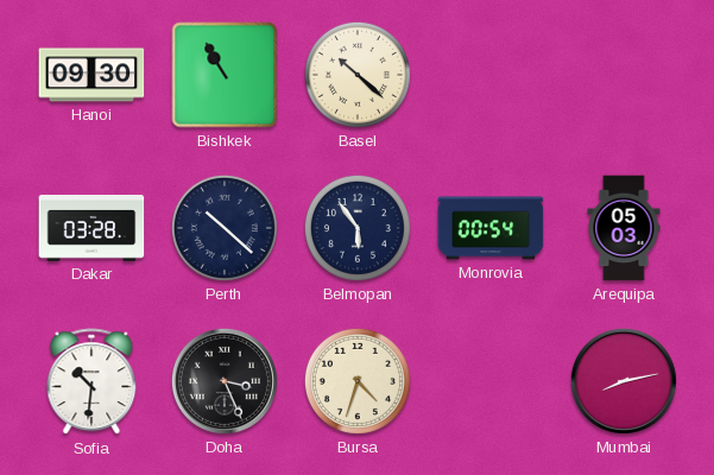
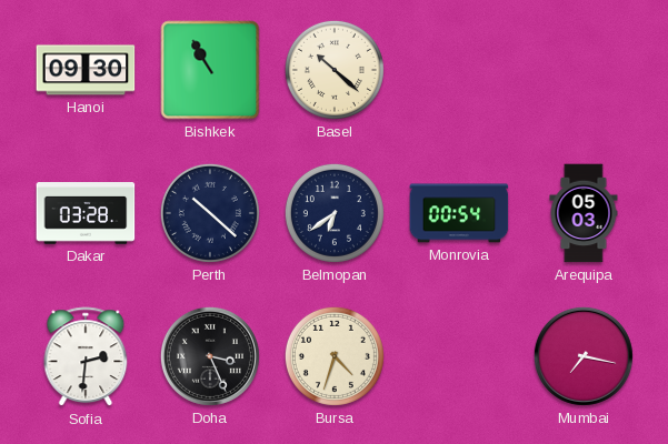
Belmopan: 5:54 -> 6:39
Sofia: 10:31 -> 2:31
Mumbai: 8:13 -> 7:17
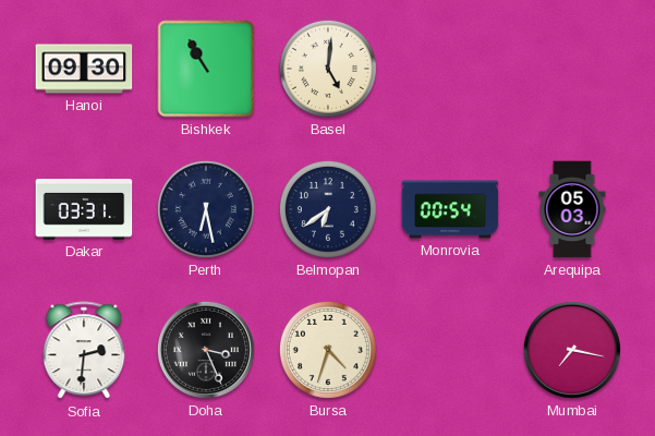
Basel: 10:22 -> 5:01
Dakar: 03:28 -> 03:31
Perth: 10:22 -> 6:28
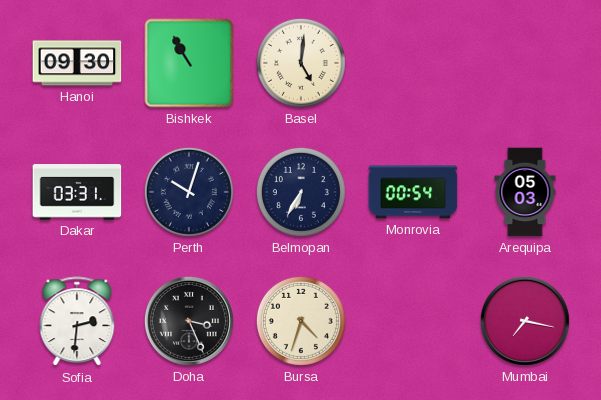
Perth: 6:28 -> 10:03
Belmopan: 6:39 -> 6:35
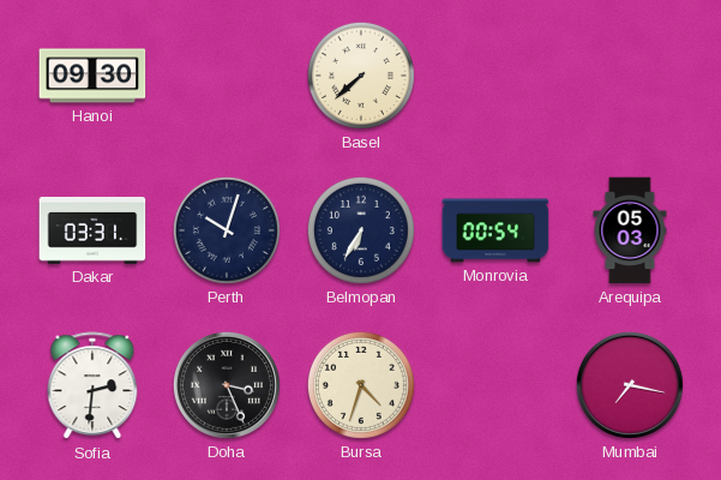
Bishkek: 10:55 -> none
Basel: 5:01 -> 7:38
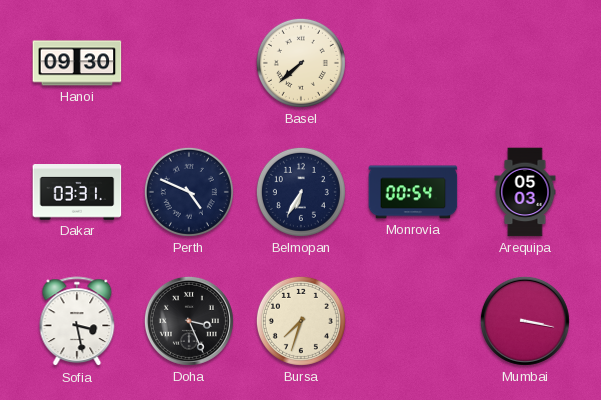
Perth: 10:03 -> 4:49
Sofia: 2:31 -> 3:28
Bursa: 4:33 -> 7:33
Mumbai: 7:17 -> 3:17
